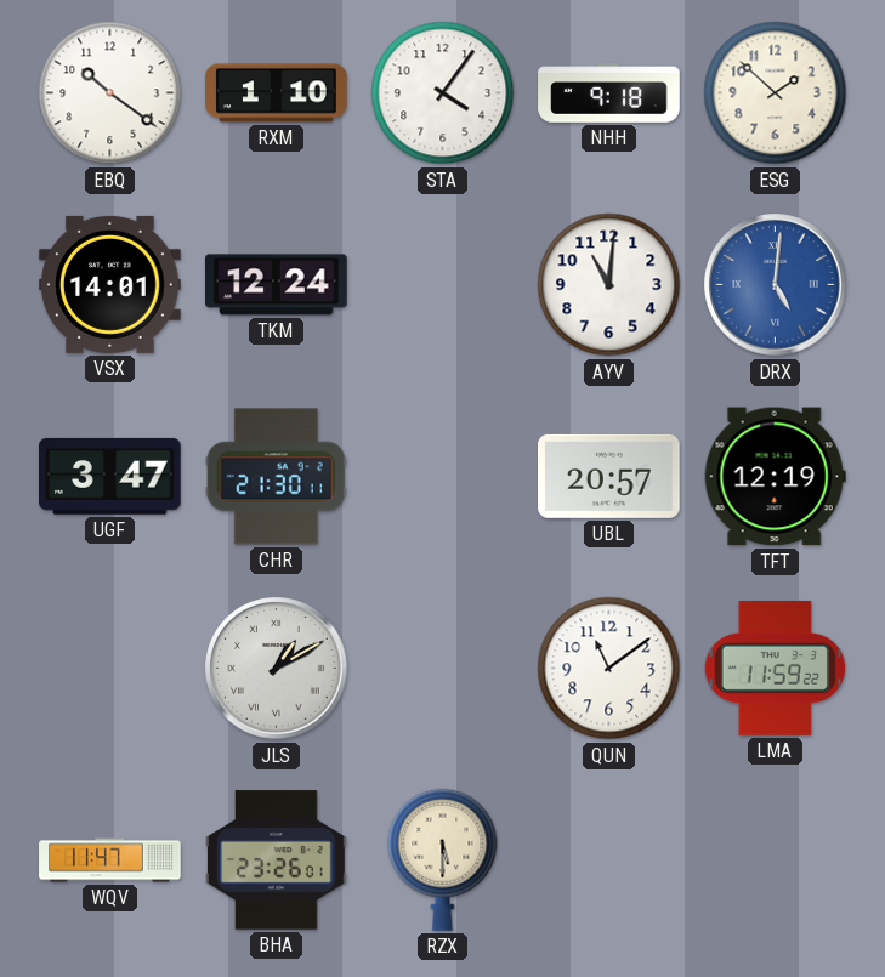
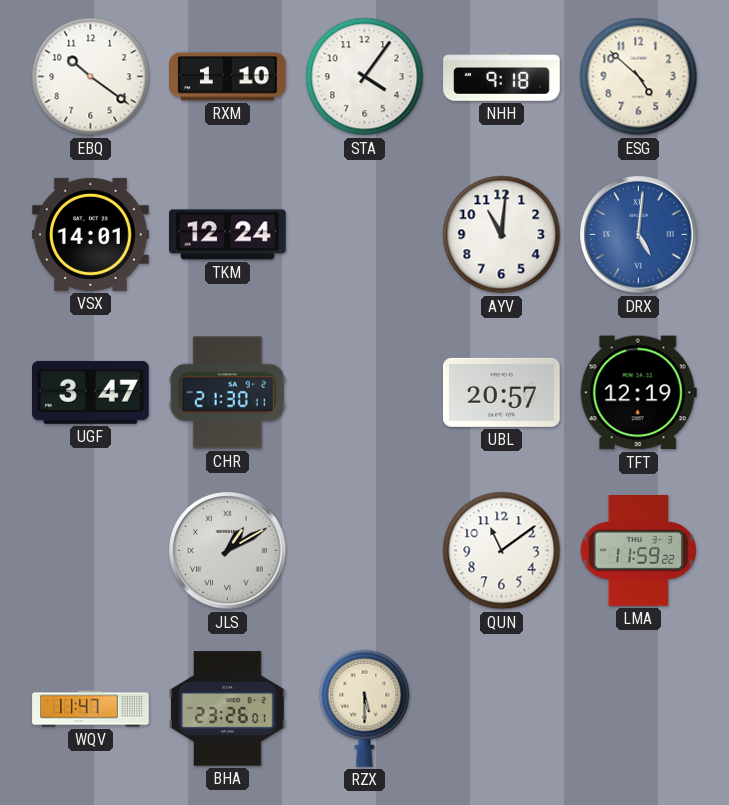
ESG: 1:52 -> 4:52
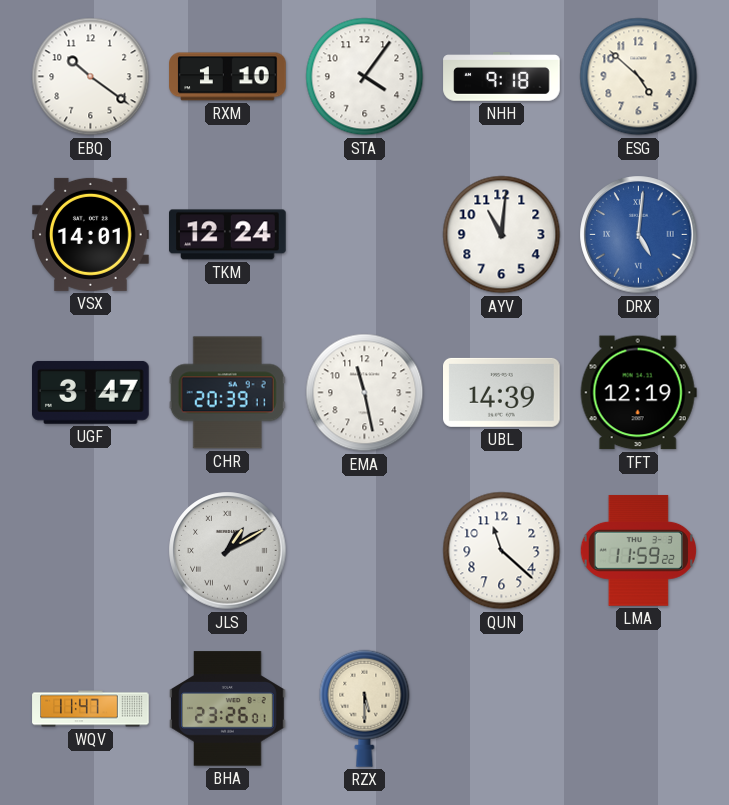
CHR: 21:30 -> 20:39
EMA: none -> 11:28
UBL: 20:57 -> 14:39
QUN: 11:09 -> 11:22
